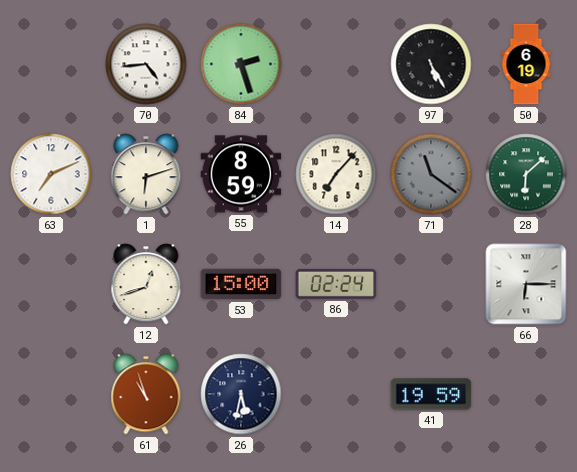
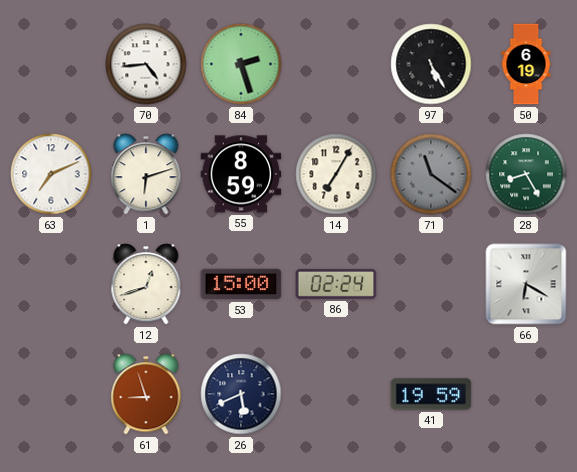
14: 7:07 -> 7:05
28: 6:08 -> 8:25
66: 6:15 -> 6:20
61: 10:57 -> 8:57
26: 5:32 -> 5:41
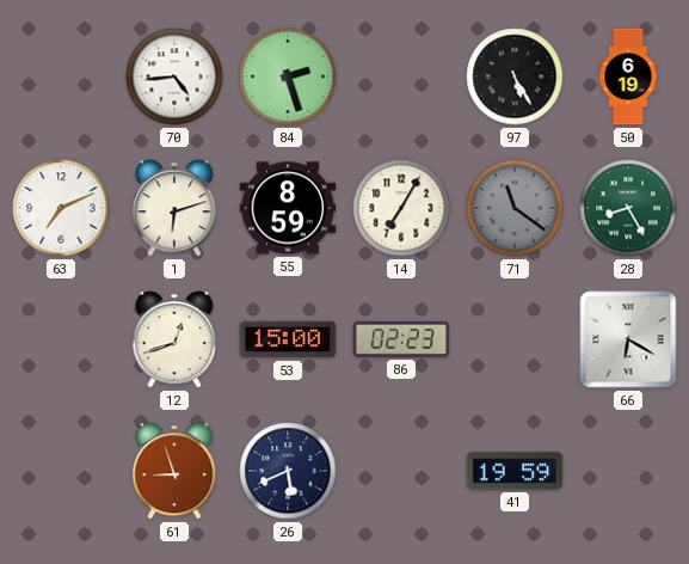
86: 02:24 -> 02:23
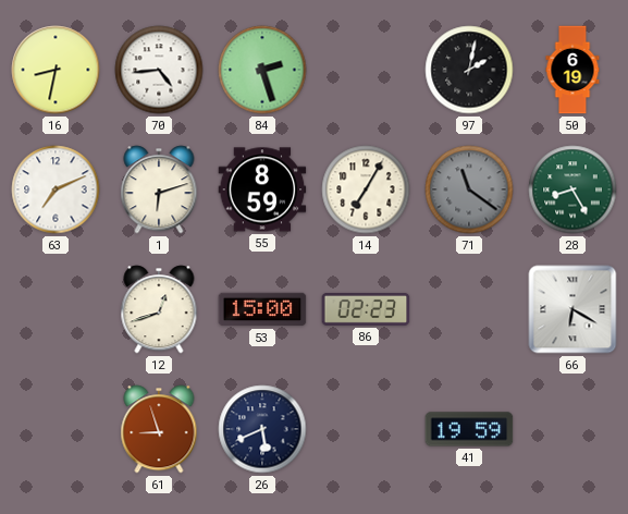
16: none -> 8:32
97: 5:25 -> 2:02
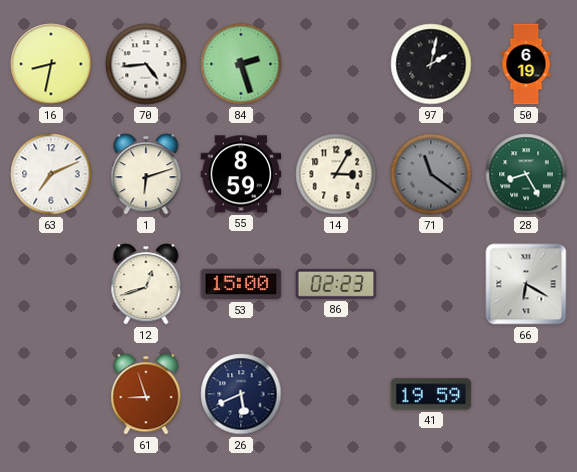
14: 7:05 -> 3:05
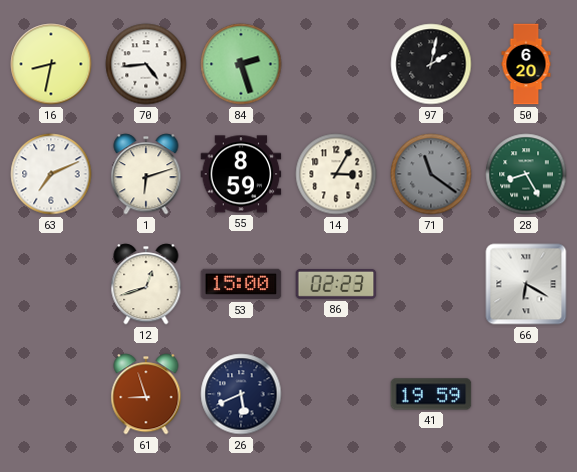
50: 6:19 -> 6:20
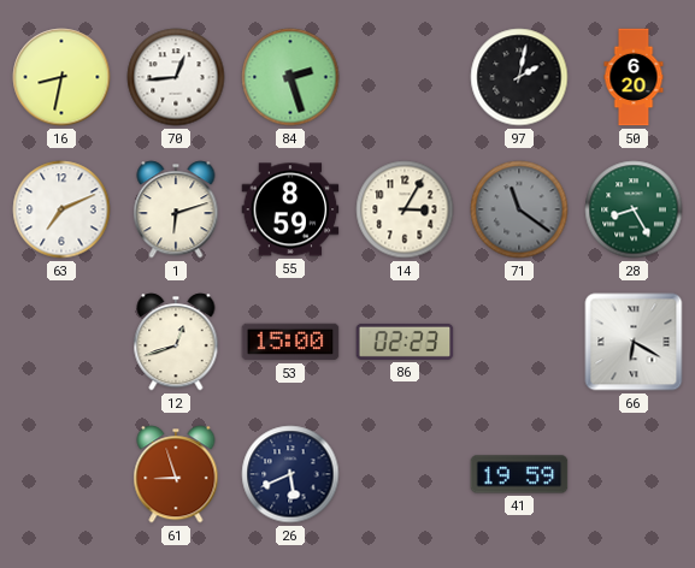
70: 4:44 -> 12:44
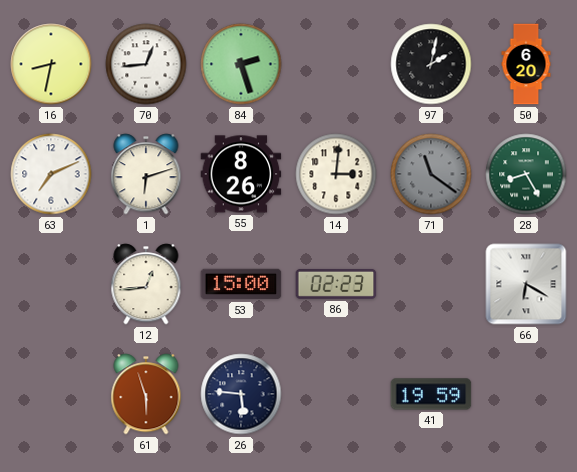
55: 8:59 -> 8:26
14: 3:05 -> 3:01
12: 12:42 -> 12:44
61: 8:57 -> 5:57
26: 5:41 -> 5:46
